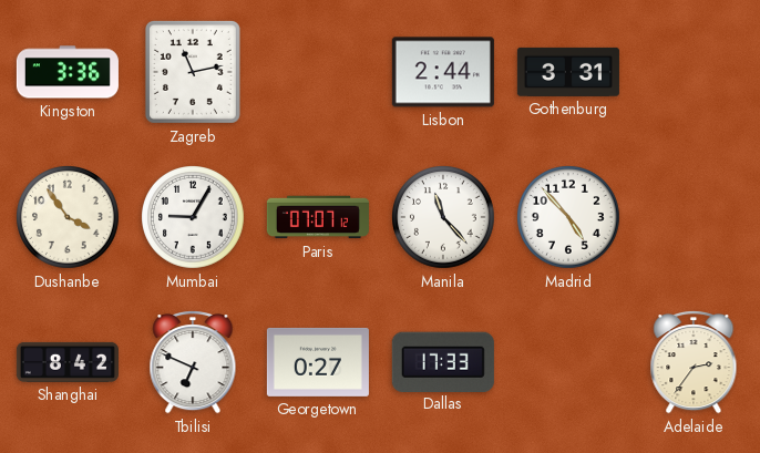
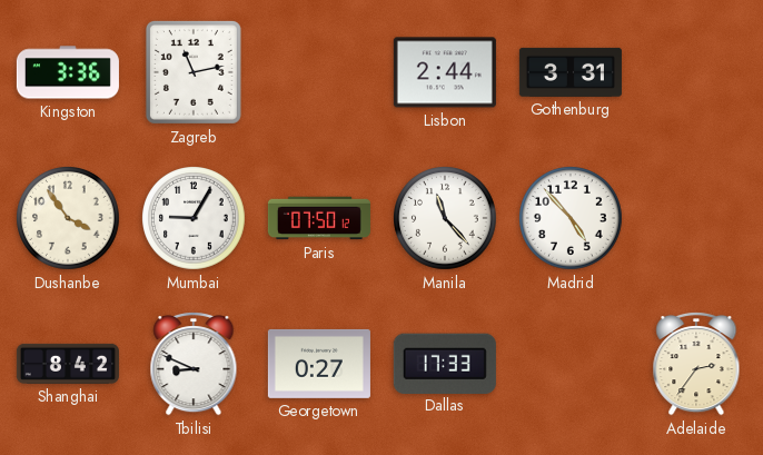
Paris: 07:07 -> 07:50
Tbilisi: 6:49 -> 8:49
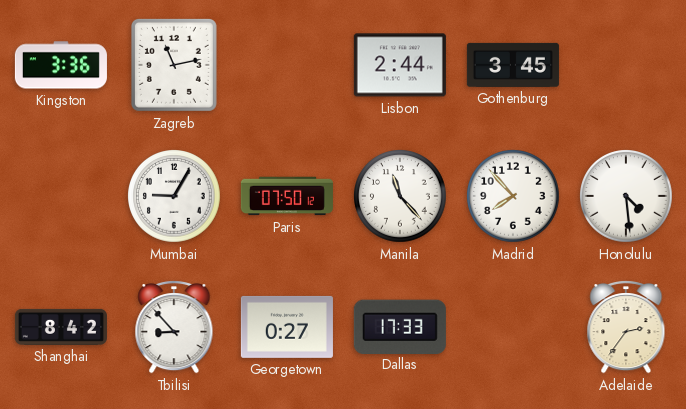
Gothenburg: 3:31 -> 3:45
Dushanbe: 3:54 -> none
Madrid: 4:53 -> 7:53
Honolulu: none -> 4:29
Tbilisi: 8:49 -> 8:53
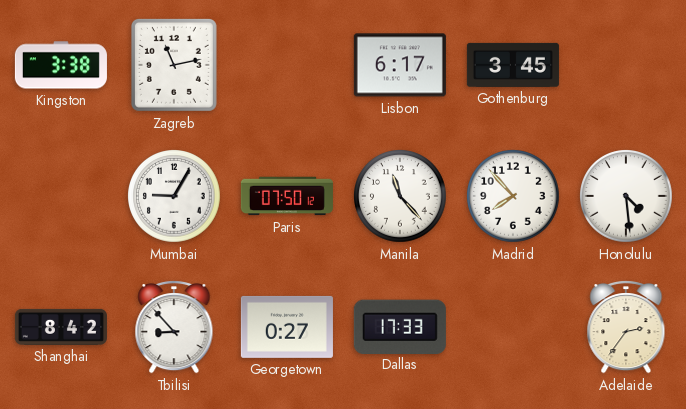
Kingston: 3:36 -> 3:38
Lisbon: 2:44 -> 6:17
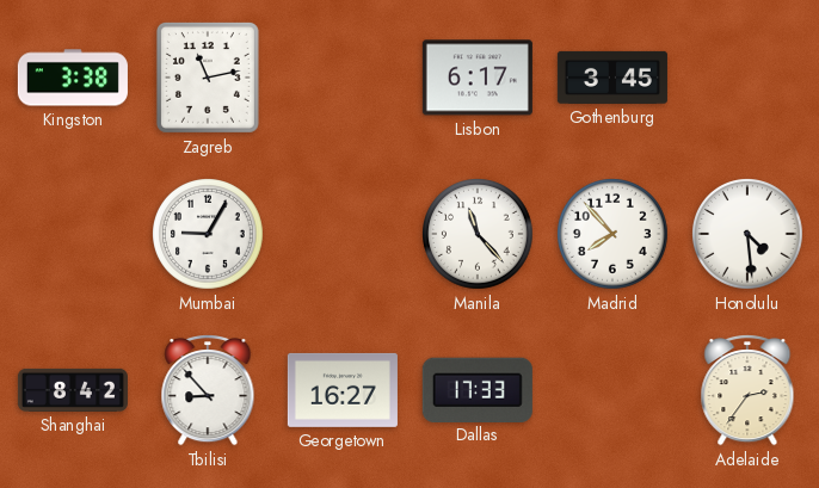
Paris: 07:50 -> none
Georgetown: 0:27 -> 16:27
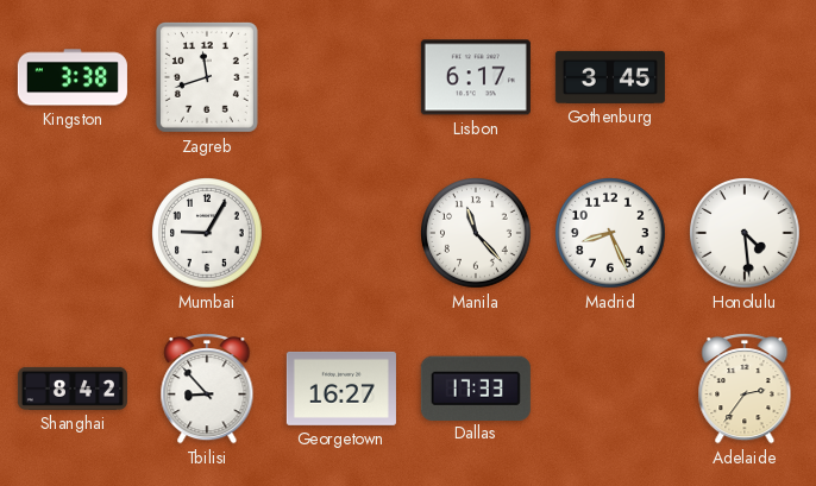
Zagreb: 11:13 -> 11:42
Madrid: 7:53 -> 8:26
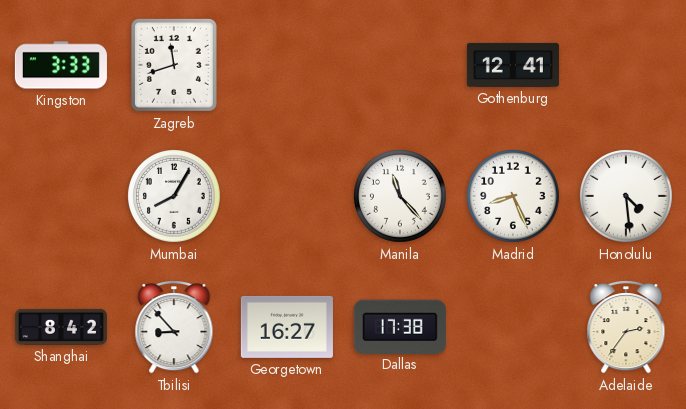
Kingston: 3:38 -> 3:33
Lisbon: 6:17 -> none
Gothenburg: 3:45 -> 12:41
Mumbai: 9:05 -> 8:05
Dallas: 17:33 -> 17:38
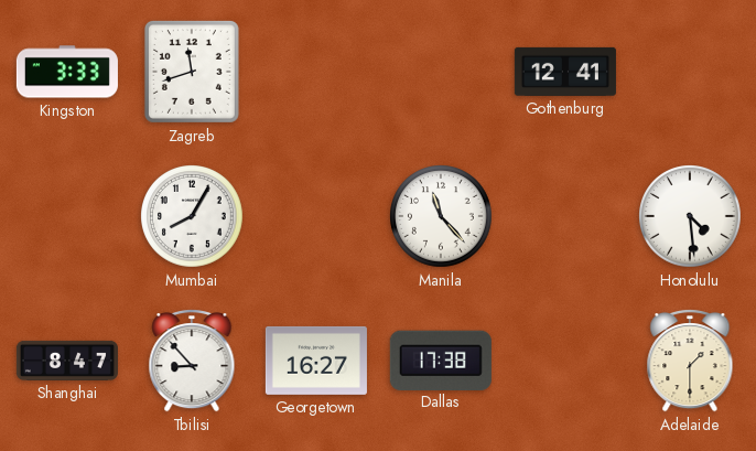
Madrid: 8:26 -> none
Shanghai: 8:42 -> 8:47
Adelaide: 2:36 -> 1:30
